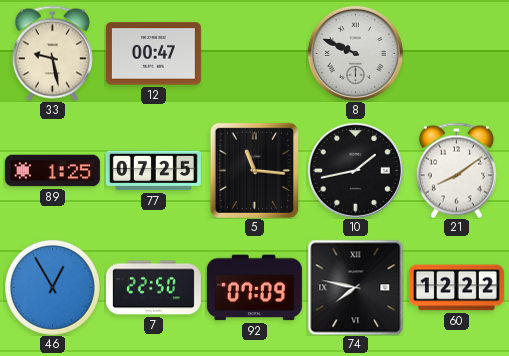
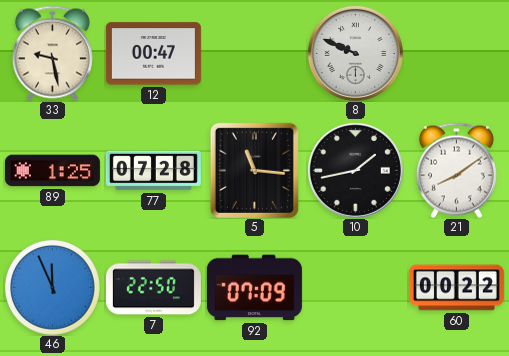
77: 07:25 -> 07:28
46: 12:55 -> 11:56
74: 7:47 -> none
60: 12:22 -> 00:22
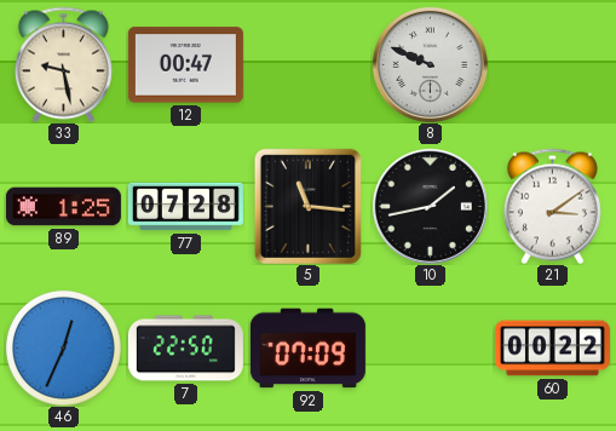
21: 8:09 -> 3:09
46: 11:56 -> 12:34
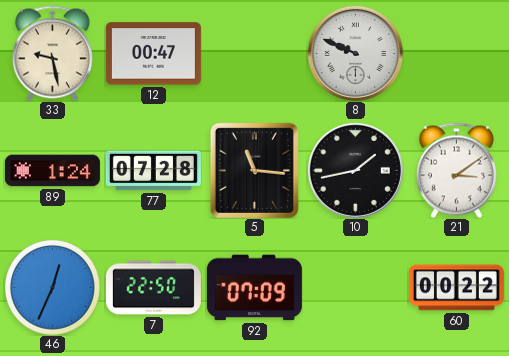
89: 1:25 -> 1:24
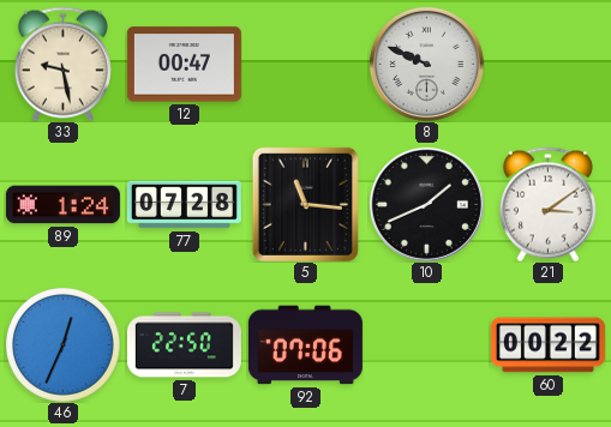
10: 1:43 -> 1:41
92: 07:09 -> 07:06
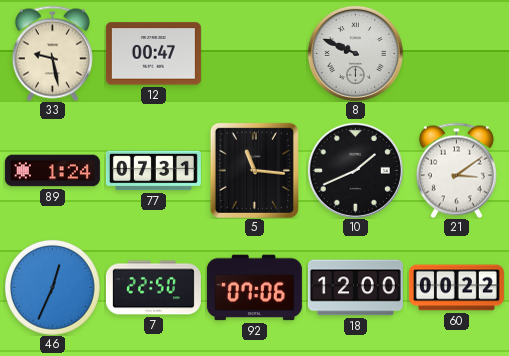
77: 07:28 -> 07:31
18: none -> 12:00
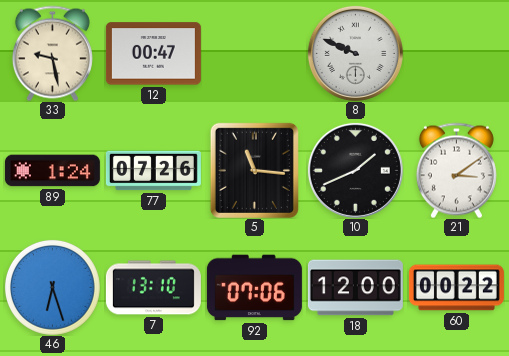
77: 07:31 -> 07:26
46: 12:34 -> 6:27
7: 22:50 -> 13:10
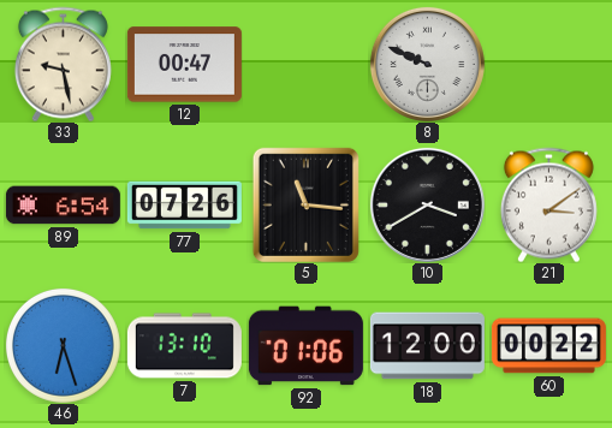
89: 1:24 -> 6:54
10: 1:41 -> 3:40
92: 07:06 -> 01:06
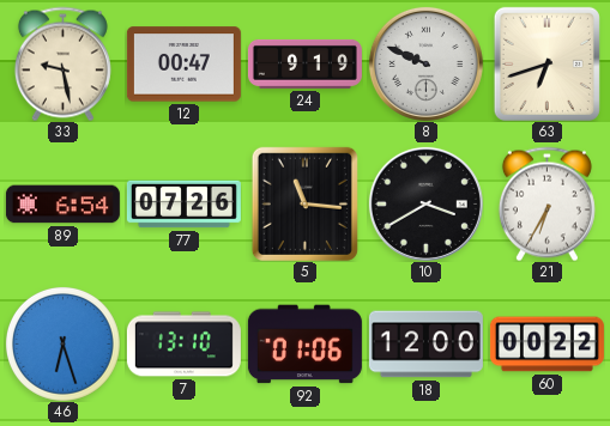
24: none -> 9:19
63: none -> 6:42
21: 3:09 -> 6:35
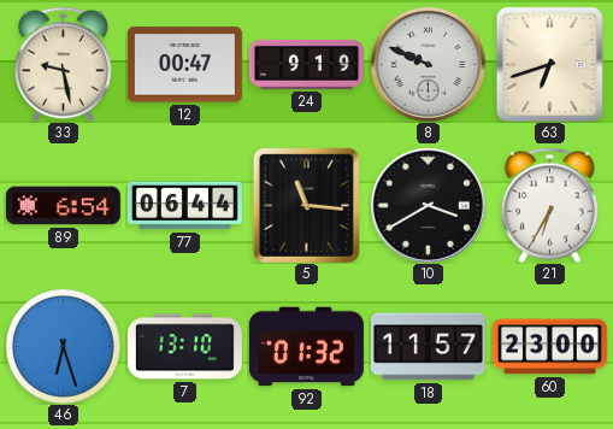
77: 07:26 -> 06:44
92: 01:06 -> 01:32
18: 12:00 -> 11:57
60: 00:22 -> 23:00
